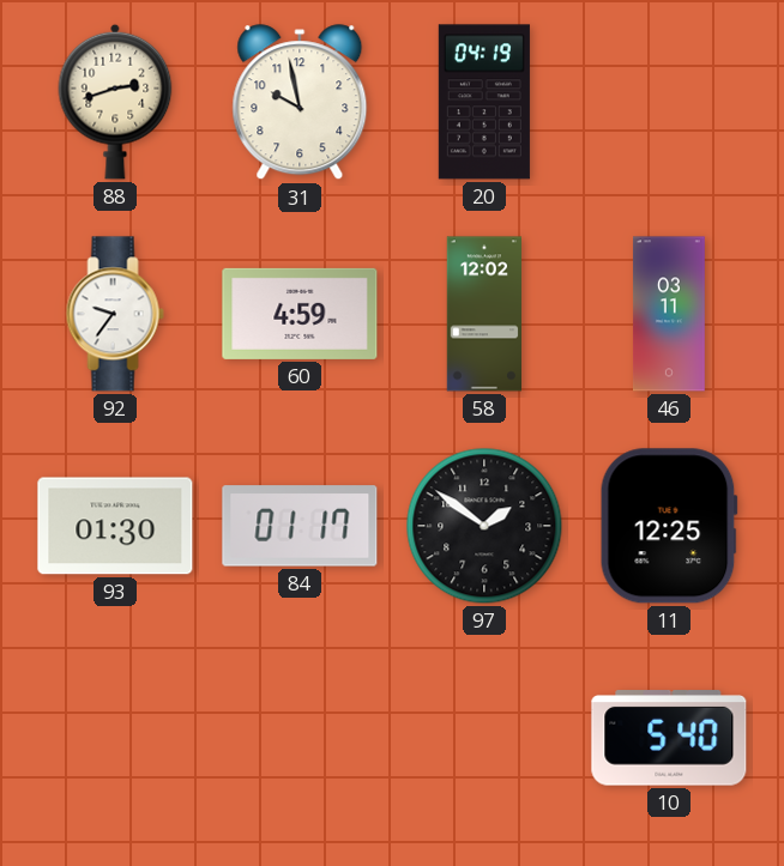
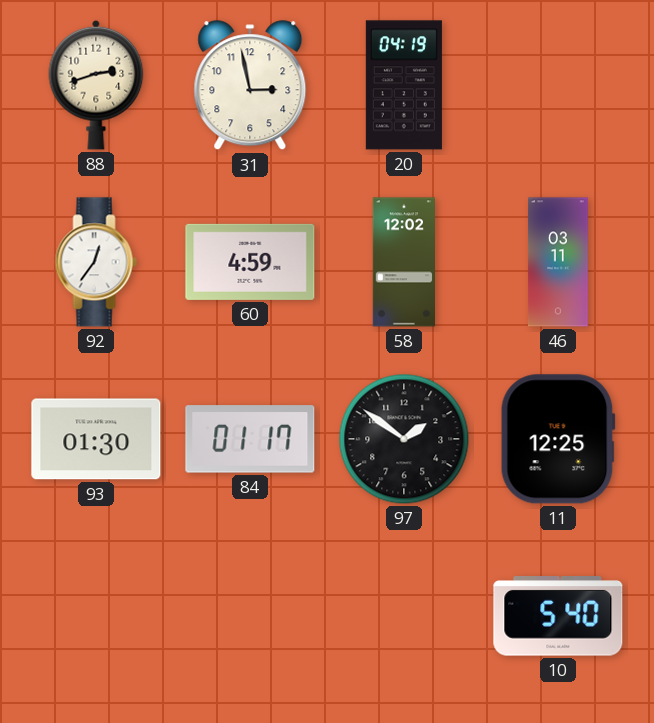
31: 9:58 -> 2:58
92: 9:36 -> 12:36
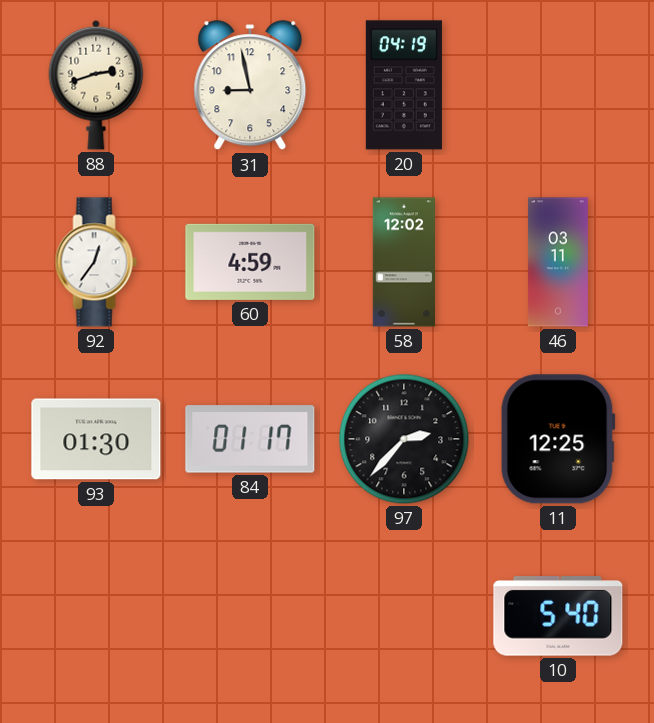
31: 2:58 -> 8:58
97: 1:51 -> 2:37
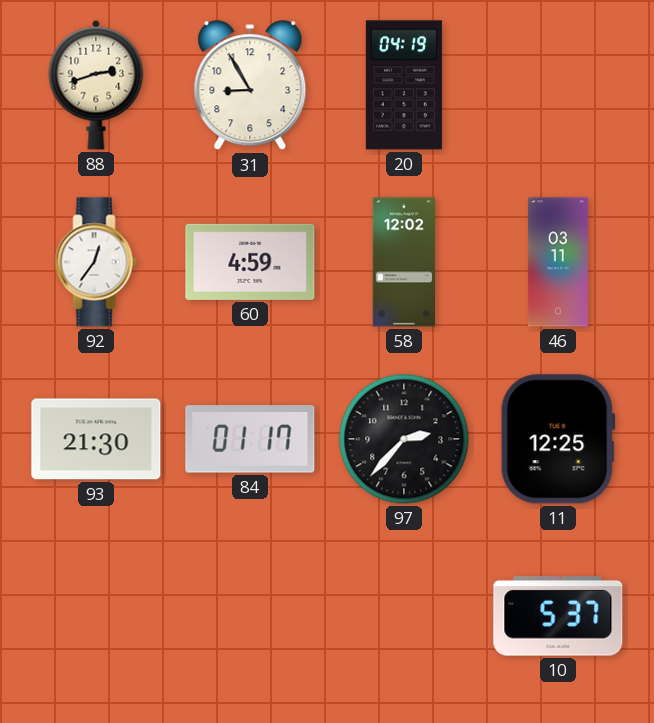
31: 8:58 -> 8:55
93: 01:30 -> 21:30
10: 5:40 -> 5:37
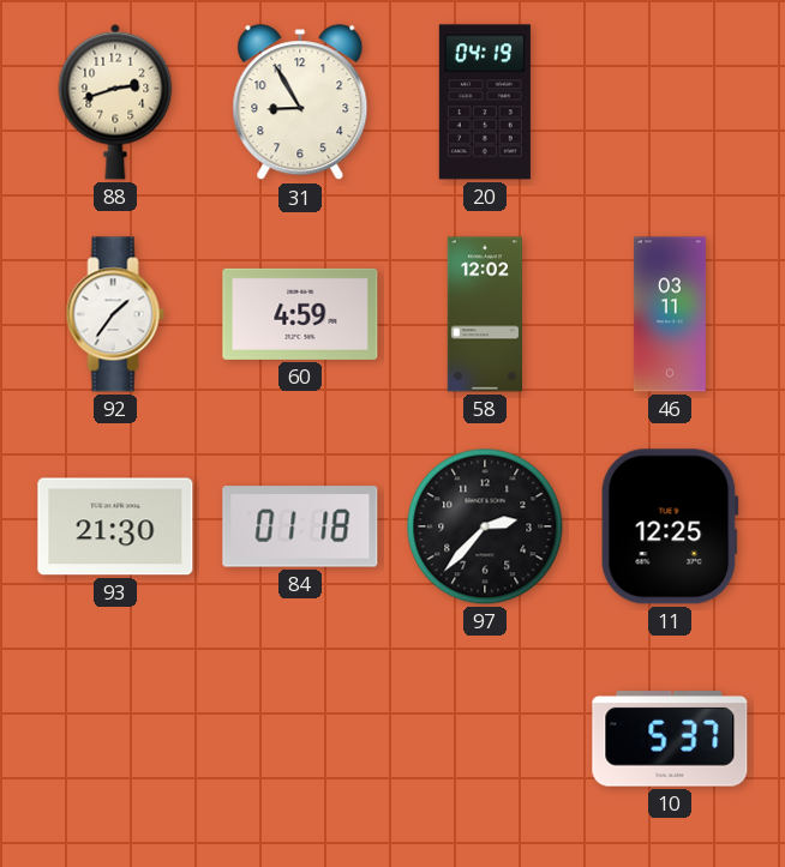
92: 12:36 -> 1:36
84: 01:17 -> 01:18
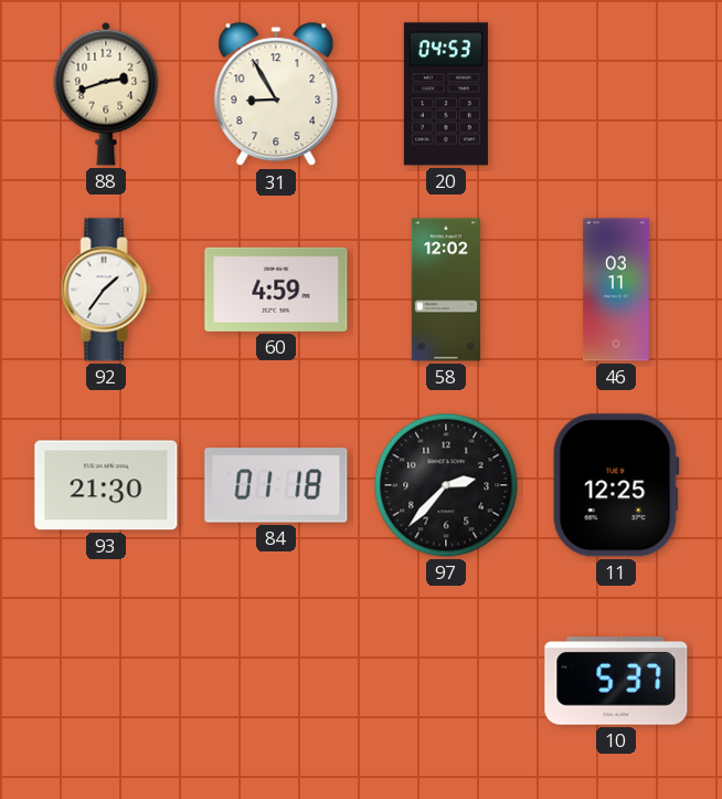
20: 04:19 -> 04:53
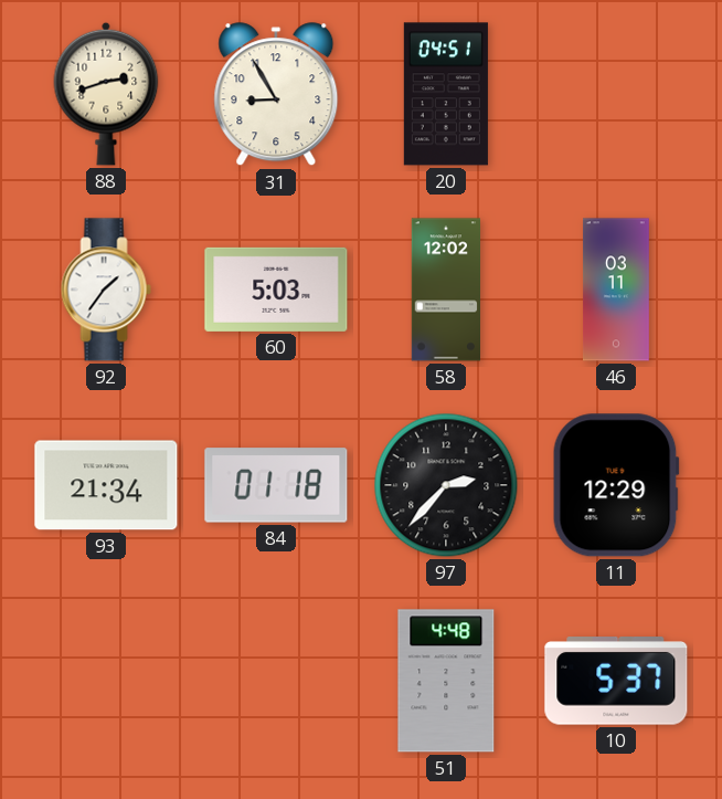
20: 04:53 -> 04:51
60: 4:59 -> 5:03
93: 21:30 -> 21:34
11: 12:25 -> 12:29
51: none -> 4:48
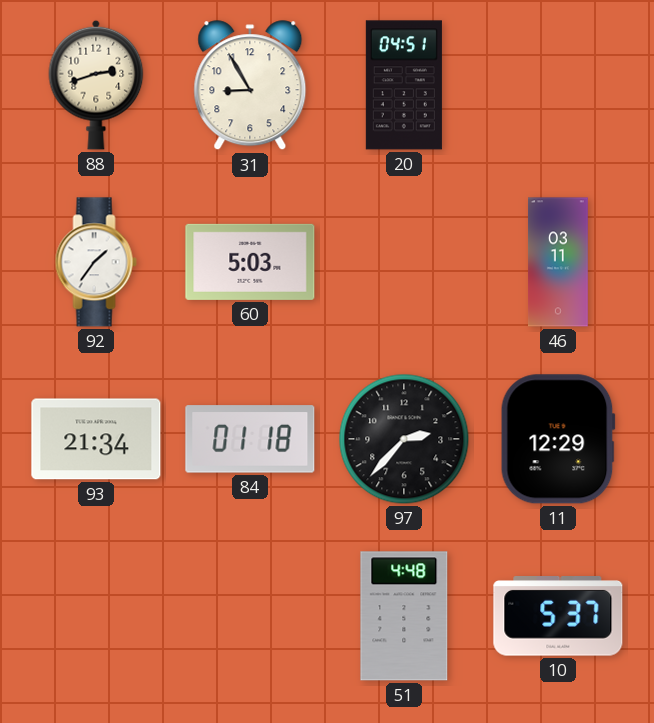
58: 12:02 -> none
